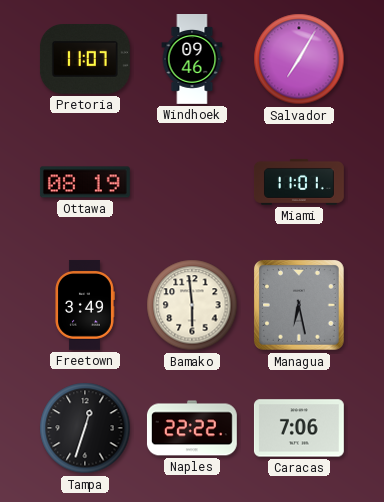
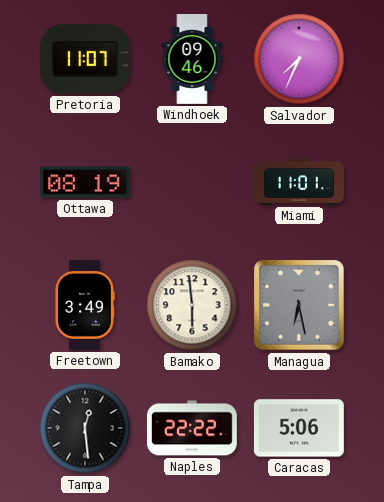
Salvador: 7:05 -> 7:34
Tampa: 12:33 -> 12:29
Caracas: 7:06 -> 5:06
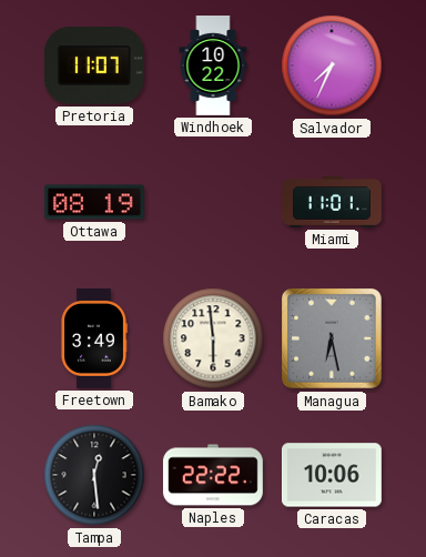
Windhoek: 09:46 -> 10:22
Caracas: 5:06 -> 10:06
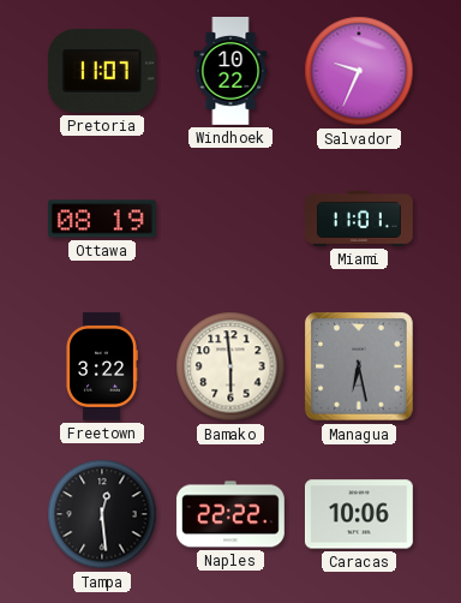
Salvador: 7:34 -> 9:34
Freetown: 3:49 -> 3:22
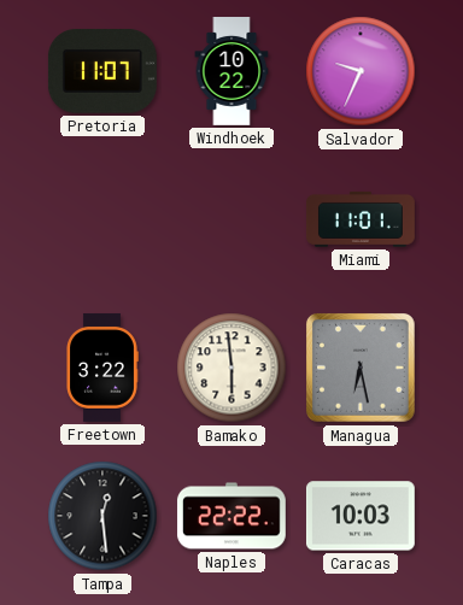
Ottawa: 08:19 -> none
Caracas: 10:06 -> 10:03
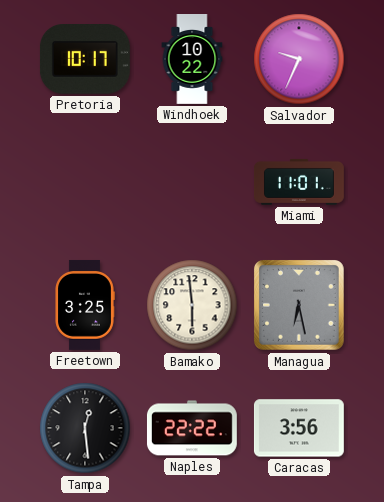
Pretoria: 11:07 -> 10:17
Freetown: 3:22 -> 3:25
Caracas: 10:03 -> 3:56
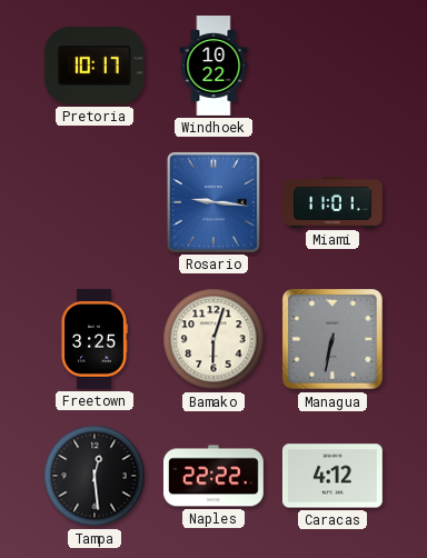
Salvador: 9:34 -> none
Rosario: none -> 9:16
Bamako: 5:59 -> 6:03
Managua: 6:28 -> 6:32
Caracas: 3:56 -> 4:12
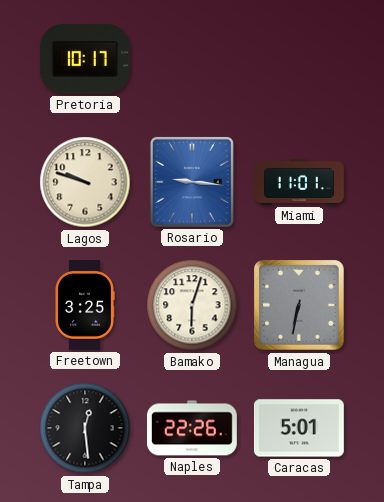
Windhoek: 10:22 -> none
Lagos: none -> 9:48
Naples: 22:22 -> 22:26
Caracas: 4:12 -> 5:01
